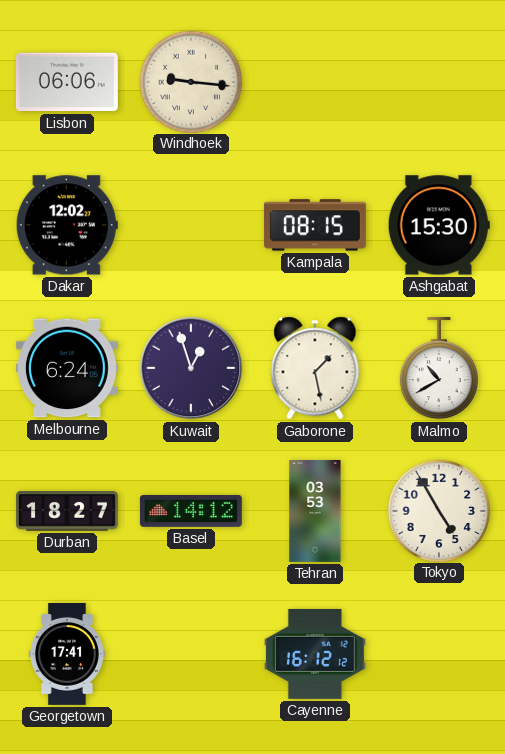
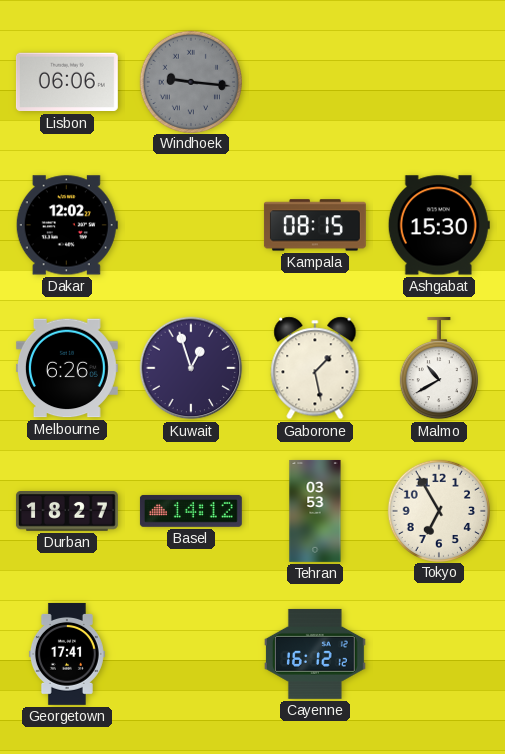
Windhoek dial: cream -> grey
Melbourne: 6:24 -> 6:26
Tokyo: 4:55 -> 6:55
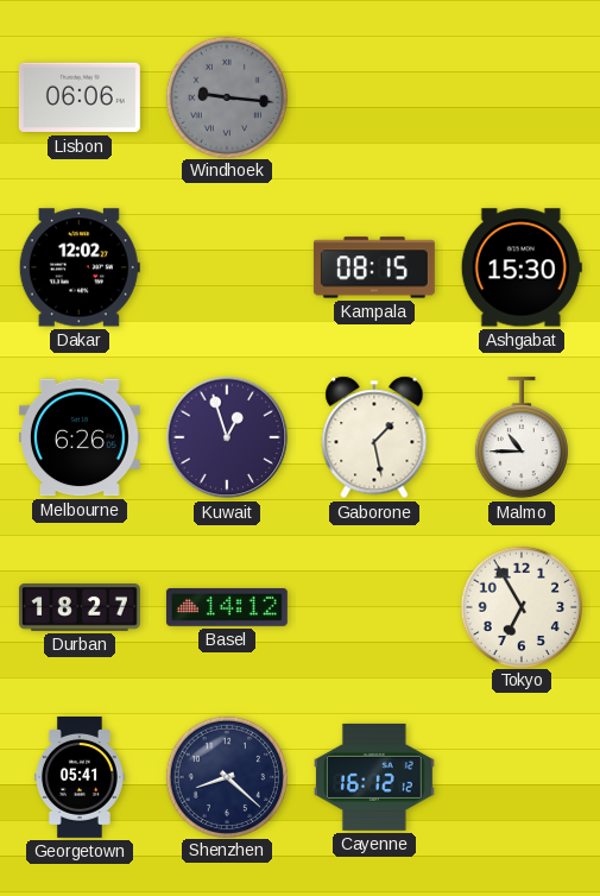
Malmo: 10:40 -> 10:45
Tehran: 03:53 -> none
Georgetown: 17:41 -> 05:41
Shenzhen: none -> 8:22
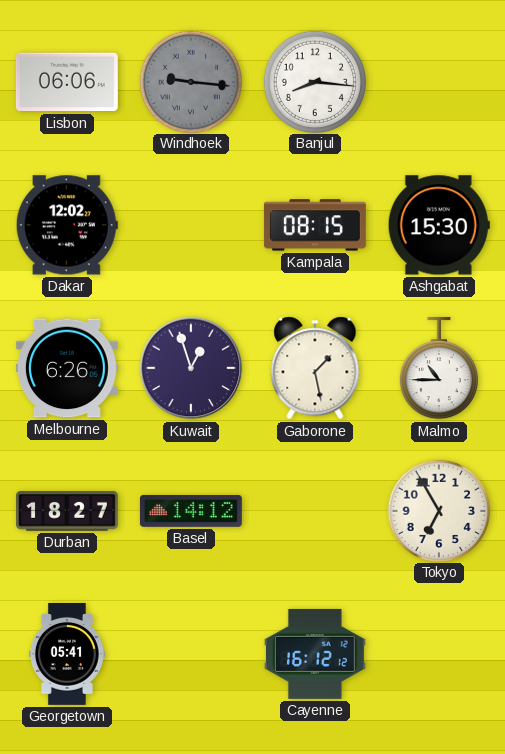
Banjul: none -> 8:16
Shenzhen: 8:22 -> none
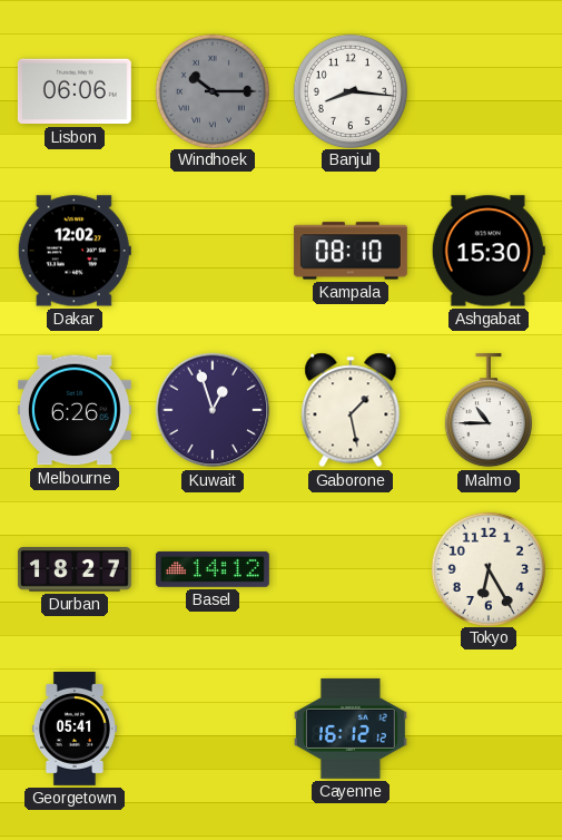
Windhoek: 9:16 -> 10:15
Kampala: 08:15 -> 08:10
Tokyo: 6:55 -> 6:25
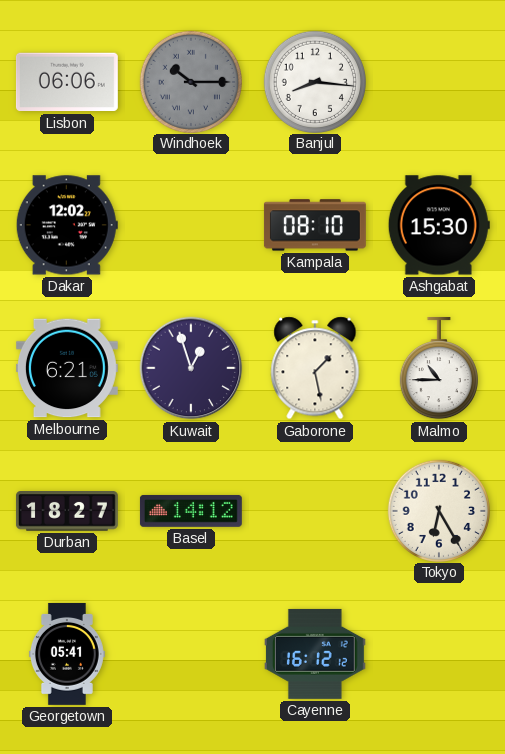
Melbourne: 6:26 -> 6:21
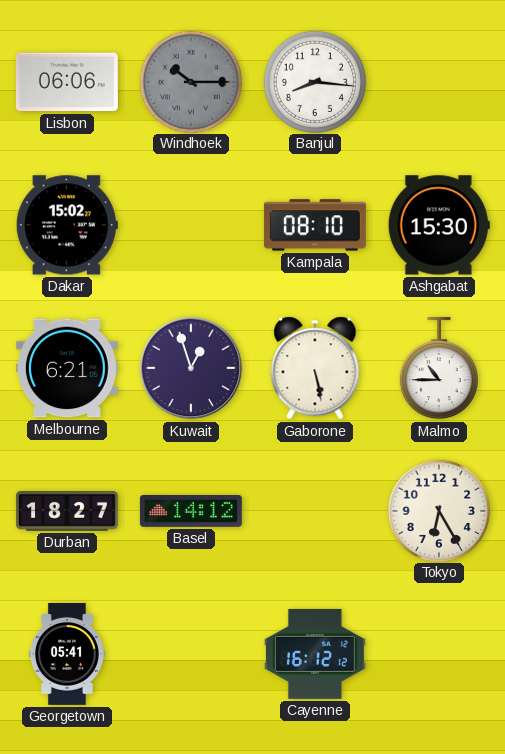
Dakar: 12:02 -> 15:02
Gaborone: 1:28 -> 5:28
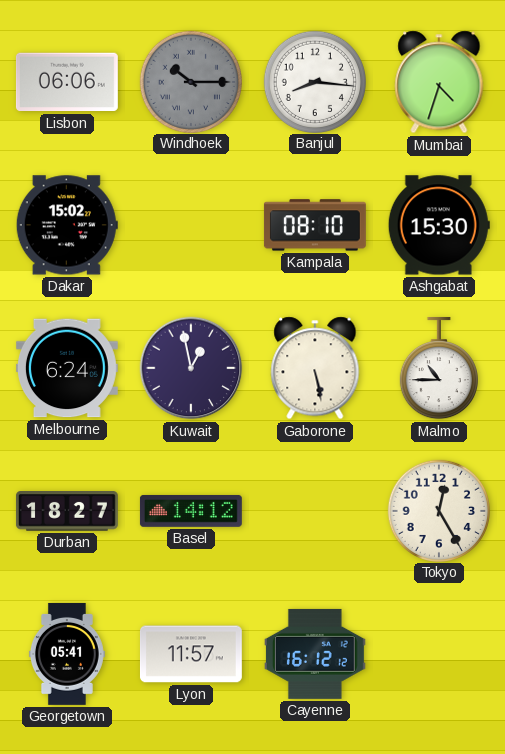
Mumbai: none -> 4:33
Melbourne: 6:21 -> 6:24
Kuwait: 12:57 -> 12:58
Tokyo: 6:25 -> 12:25
Lyon: none -> 11:57
